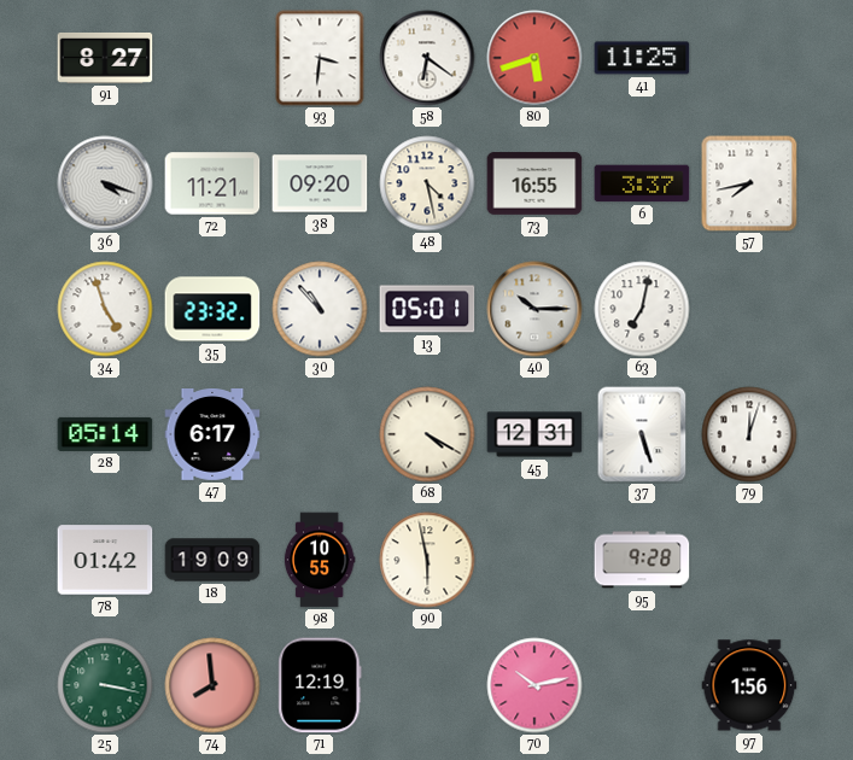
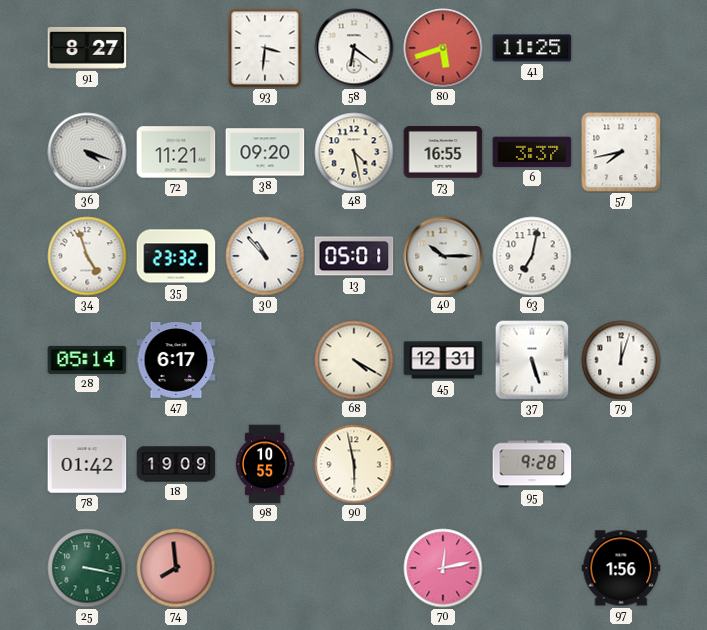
71: 12:19 -> none
70: 10:13 -> 12:13
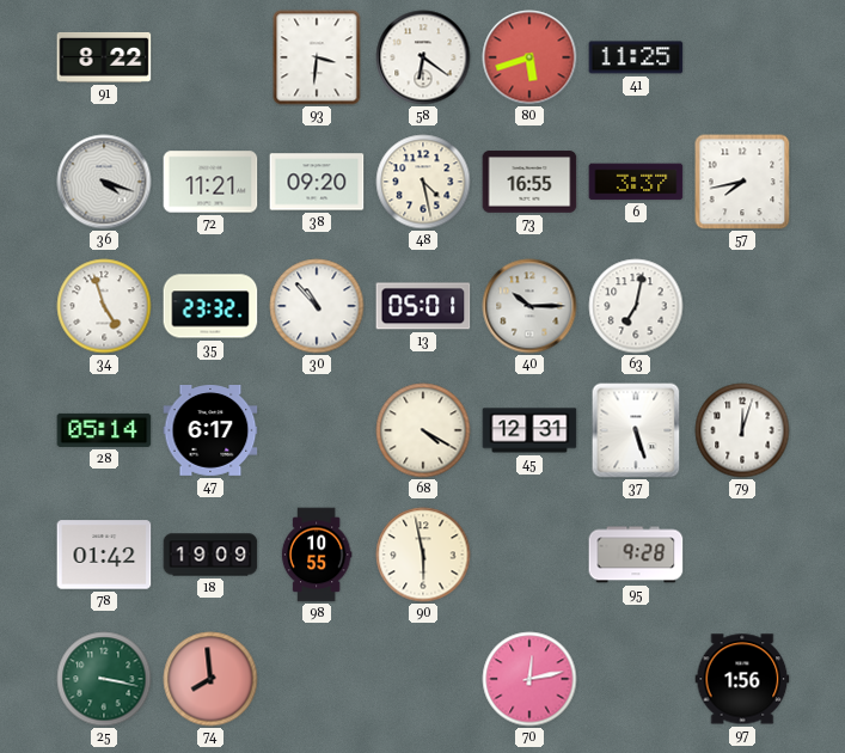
91: 8:27 -> 8:22
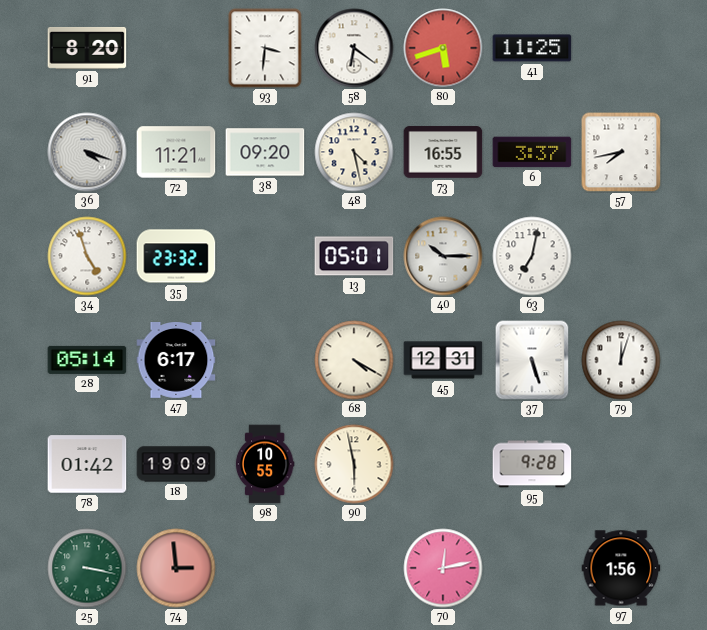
91: 8:22 -> 8:20
30: 10:53 -> none
74: 7:59 -> 2:59
